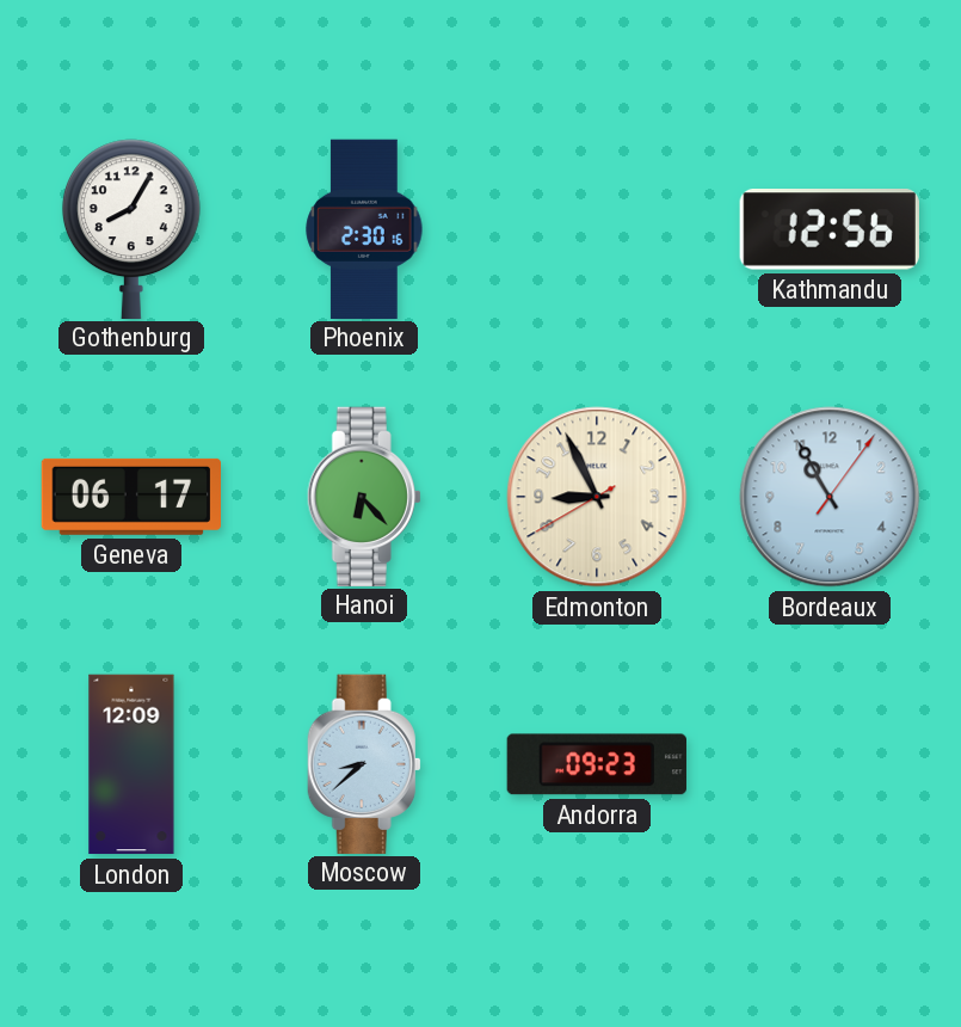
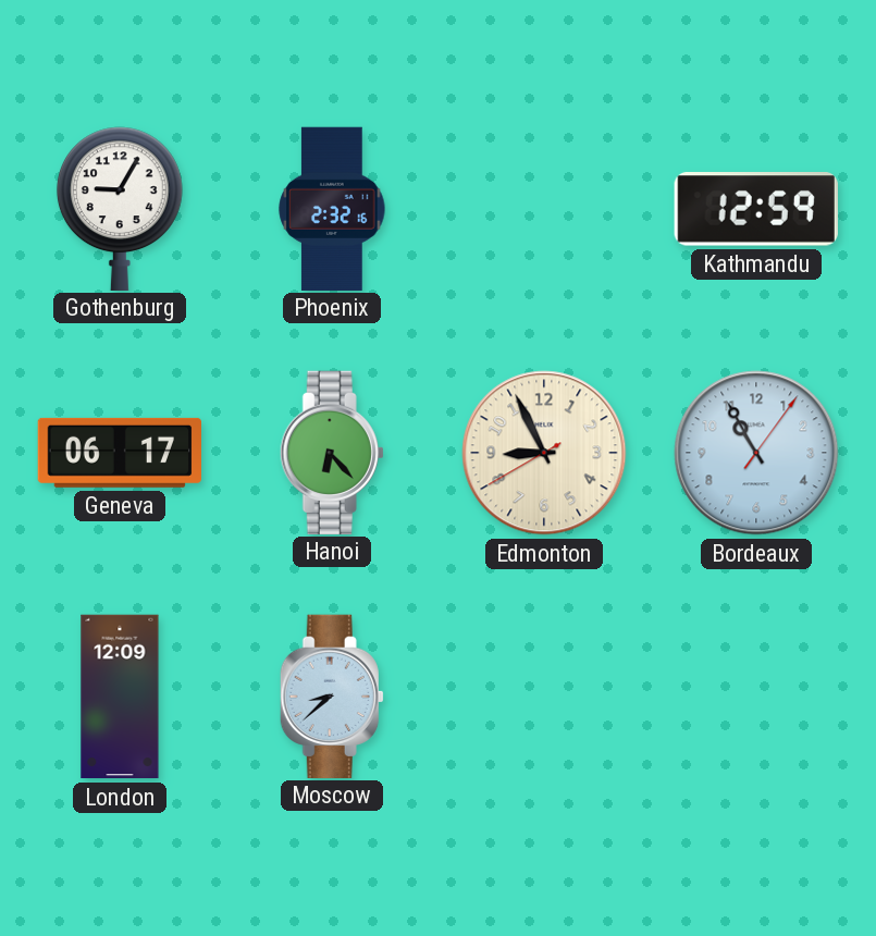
Gothenburg: 8:05 -> 9:05
Phoenix: 2:30 -> 2:32
Kathmandu: 12:56 -> 12:59
Andorra: 09:23 -> none
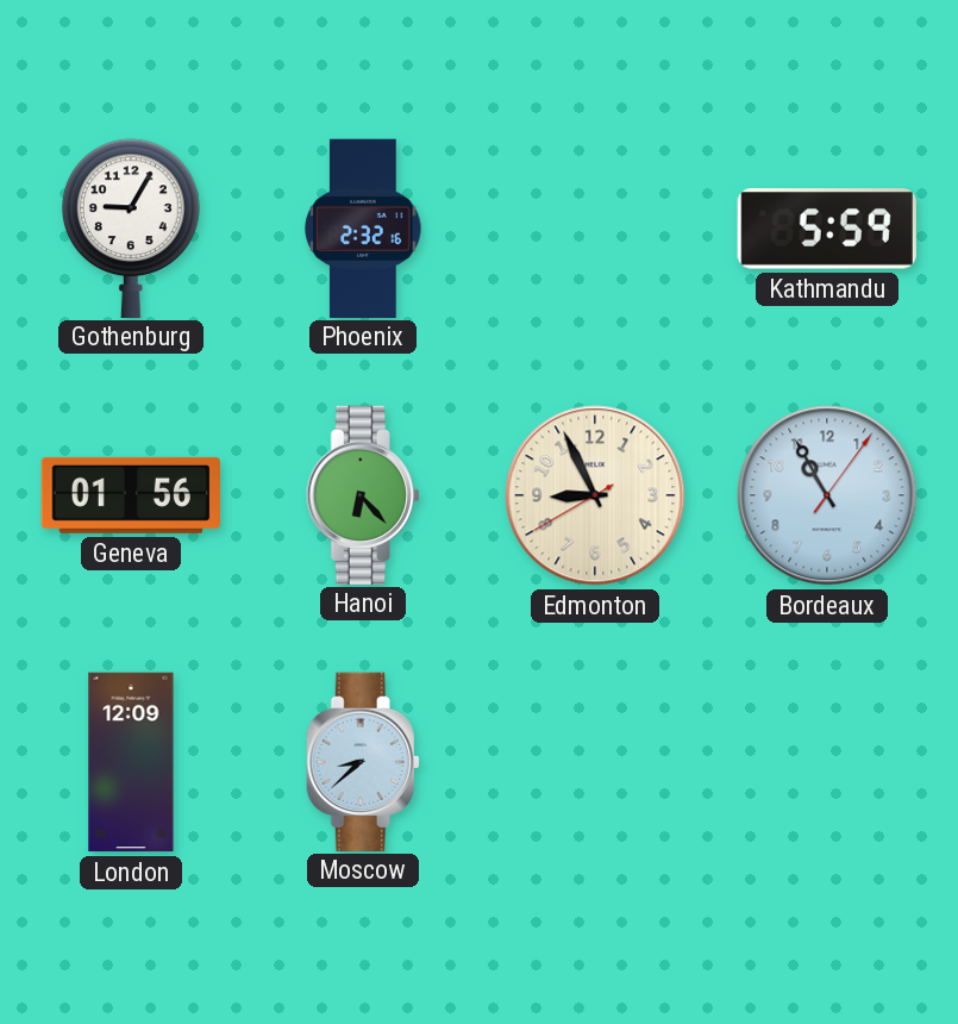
Kathmandu: 12:59 -> 5:59
Geneva: 06:17 -> 01:56
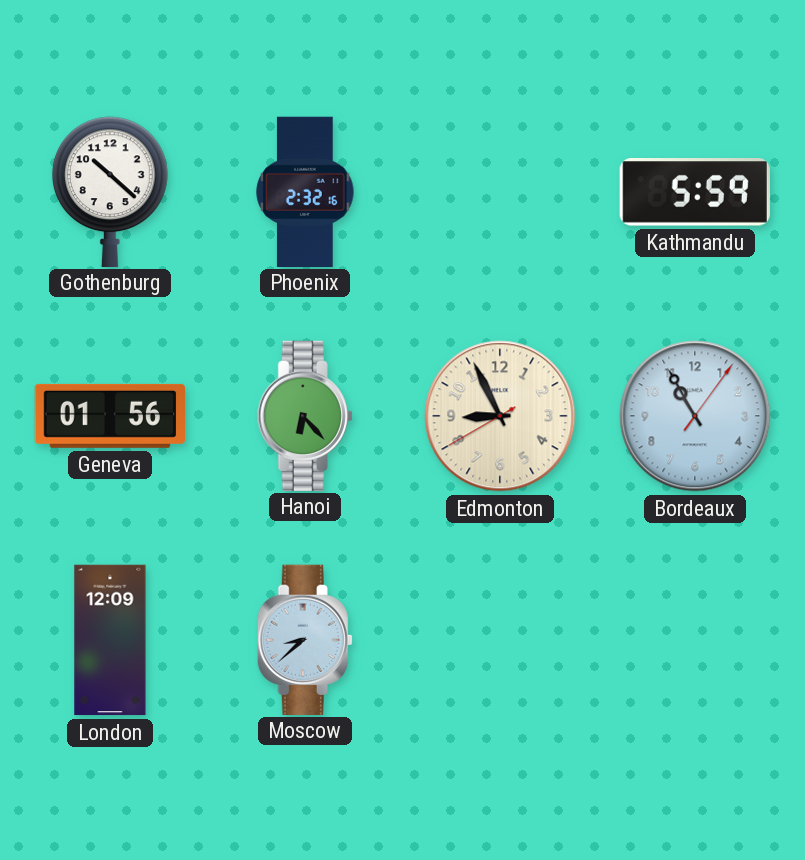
Gothenburg: 9:05 -> 10:22
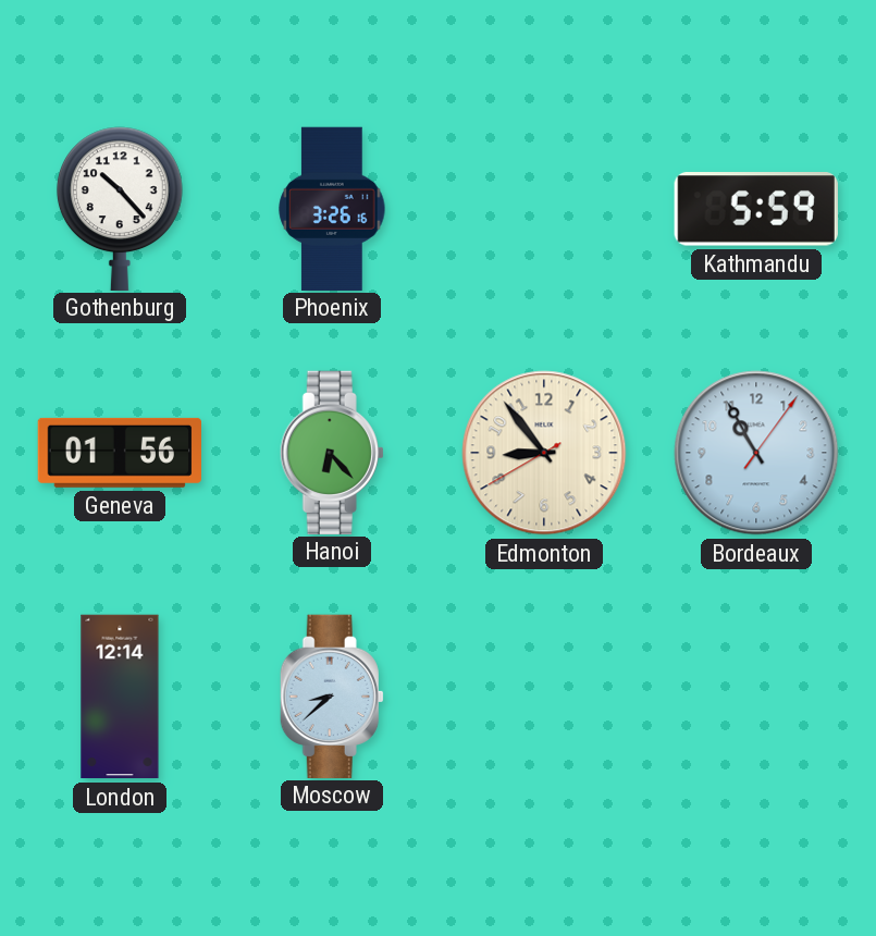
Gothenburg: 10:22 -> 10:23
Phoenix: 2:32 -> 3:26
Edmonton: 8:55 -> 8:53
London: 12:09 -> 12:14
